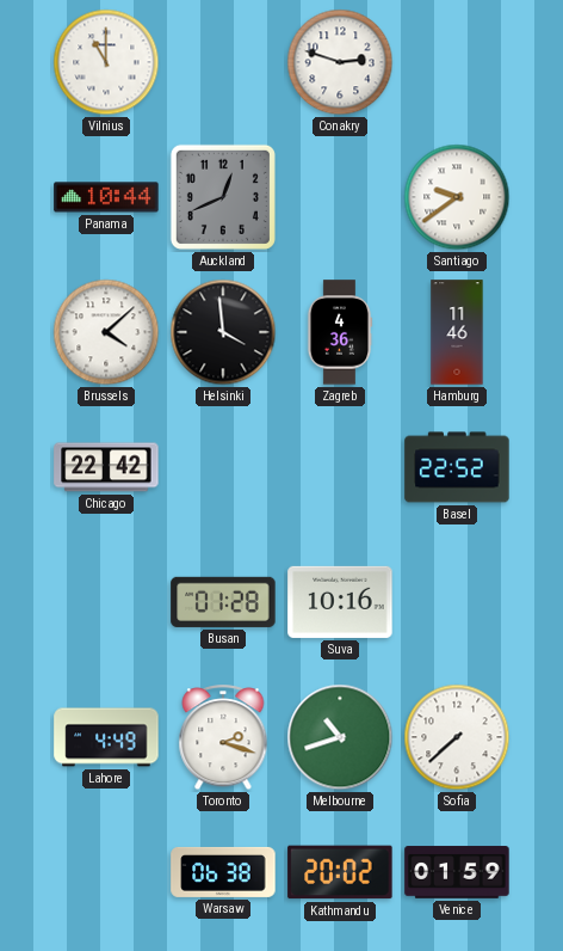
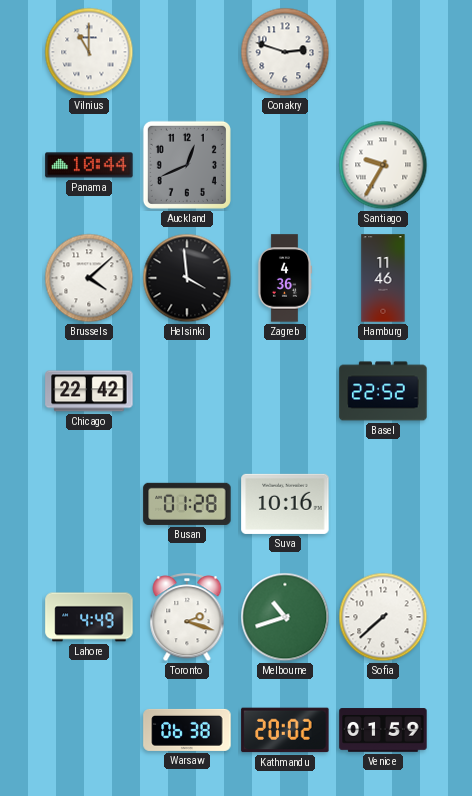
Santiago: 9:39 -> 9:35
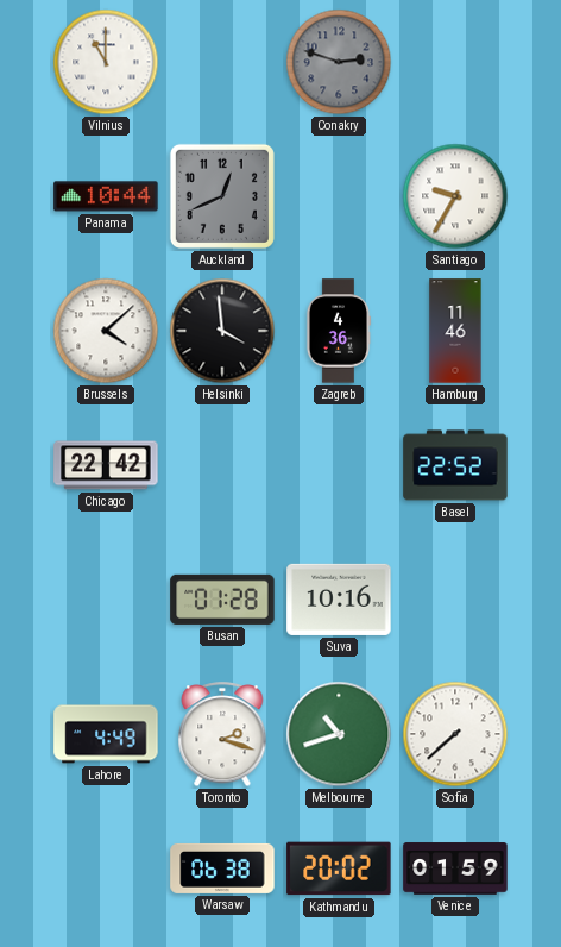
Conakry dial: white -> grey
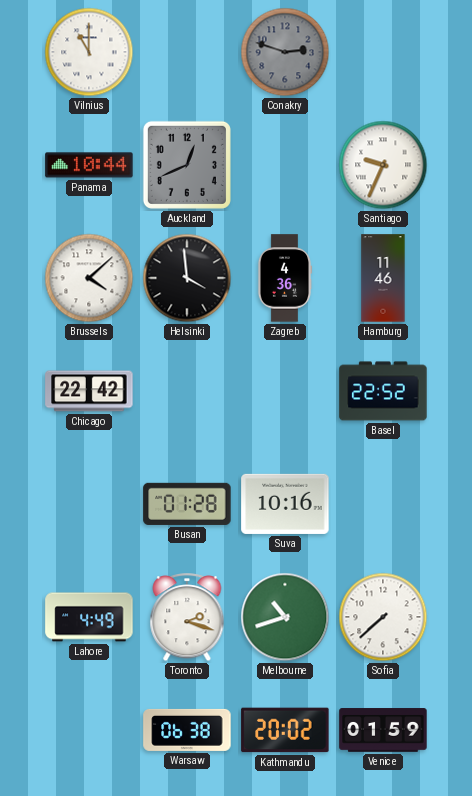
Santiago: 9:35 -> 9:34
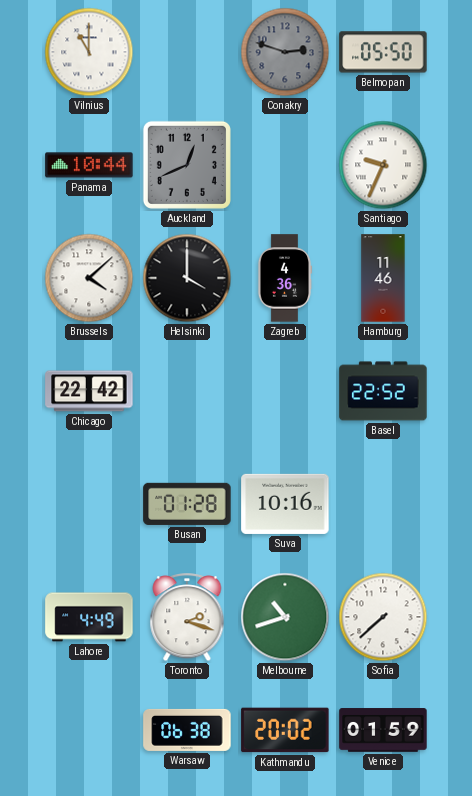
Belmopan: none -> 05:50
Helsinki: 3:59 -> 4:00
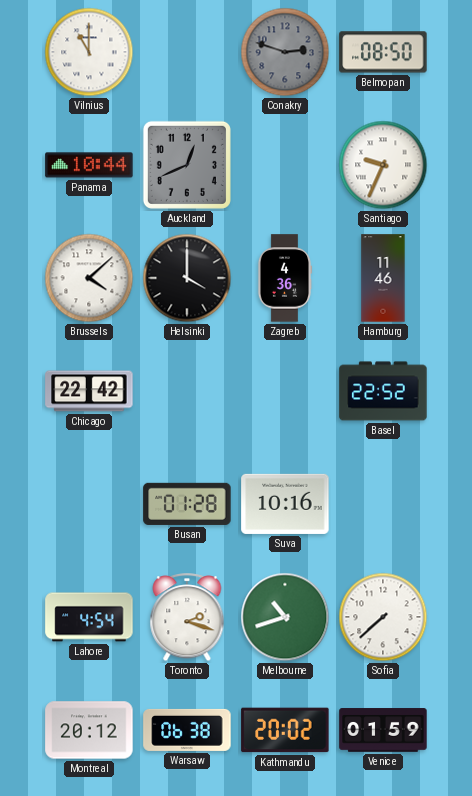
Belmopan: 05:50 -> 08:50
Lahore: 4:49 -> 4:54
Montreal: none -> 20:12
